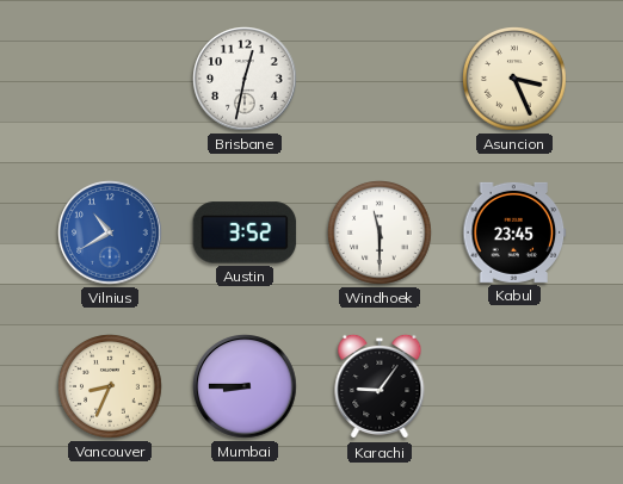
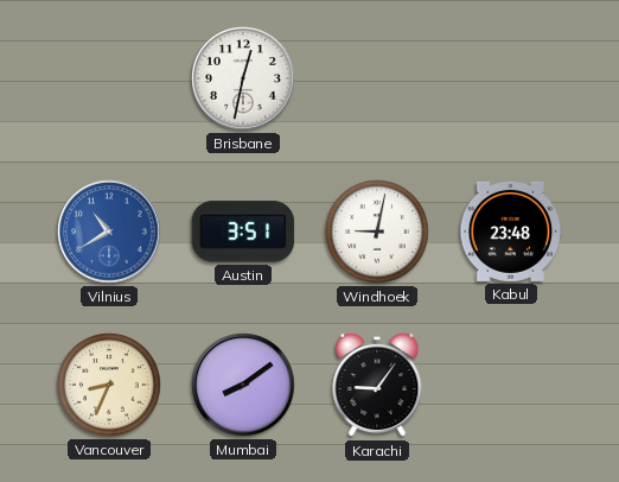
Asuncion: 3:26 -> none
Austin: 3:52 -> 3:51
Windhoek: 11:30 -> 9:02
Kabul: 23:45 -> 23:48
Mumbai: 8:45 -> 8:09
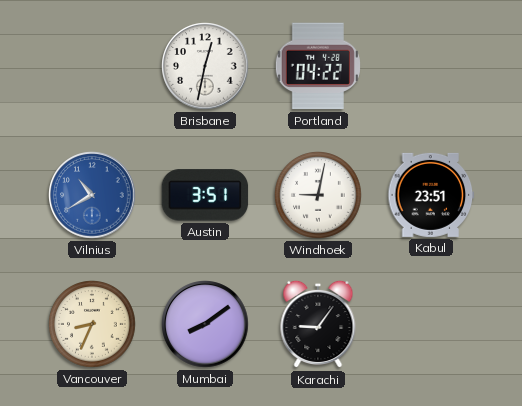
Portland: none -> 04:22
Kabul: 23:48 -> 23:51
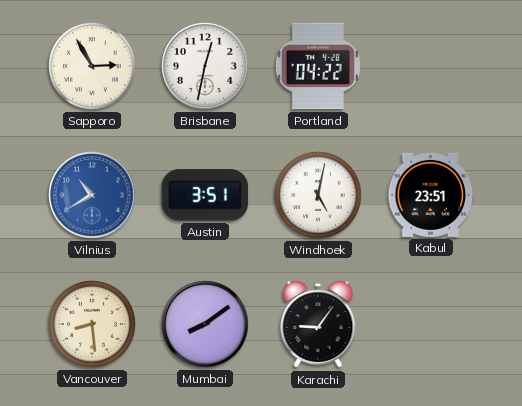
Sapporo: none -> 2:55
Windhoek: 9:02 -> 5:02
Vancouver: 8:34 -> 8:29
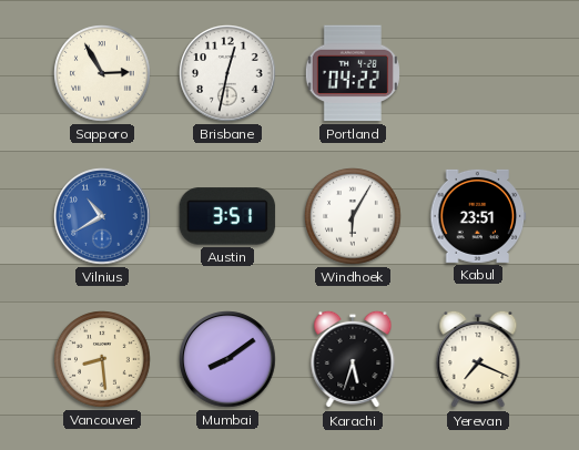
Windhoek: 5:02 -> 6:05
Karachi: 9:06 -> 5:33
Yerevan: none -> 7:19
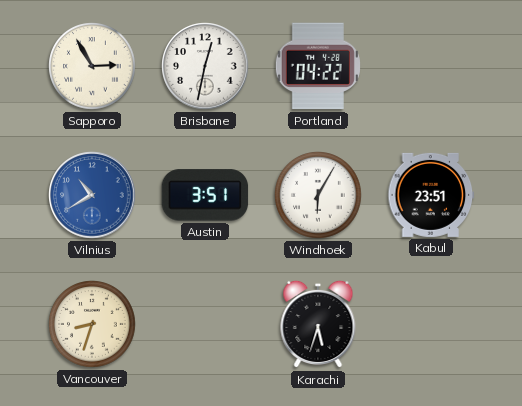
Vancouver: 8:29 -> 8:33
Mumbai: 8:09 -> none
Yerevan: 7:19 -> none
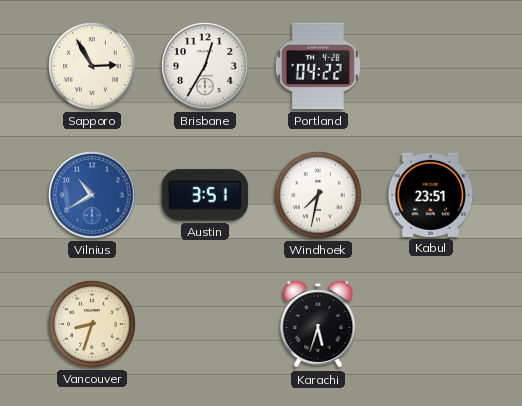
Brisbane: 12:32 -> 12:35
Windhoek: 6:05 -> 7:32
